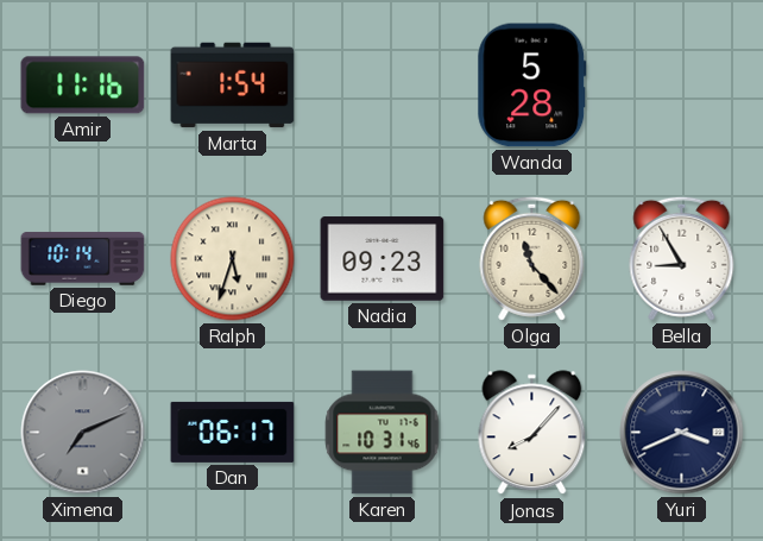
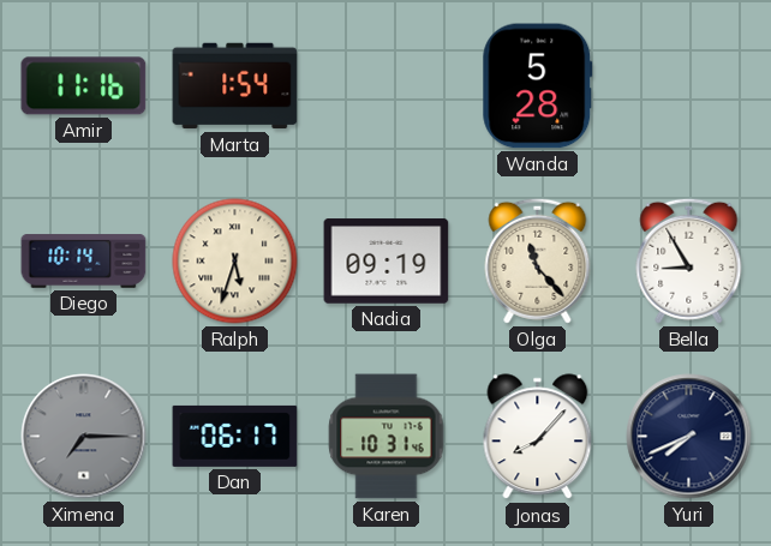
Nadia: 09:23 -> 09:19
Ximena: 7:11 -> 7:15
Yuri: 3:41 -> 7:41
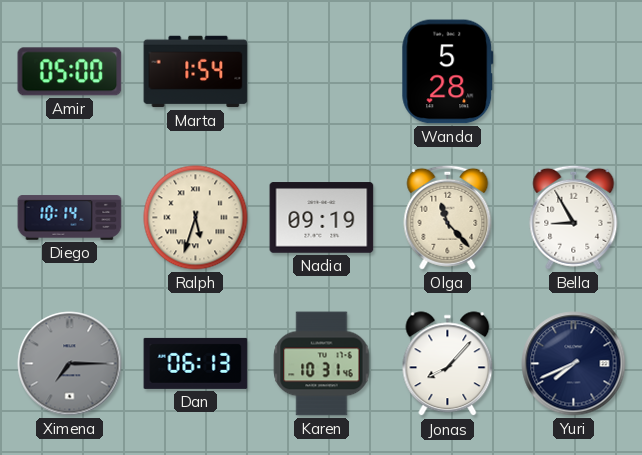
Amir: 11:16 -> 05:00
Dan: 06:17 -> 06:13
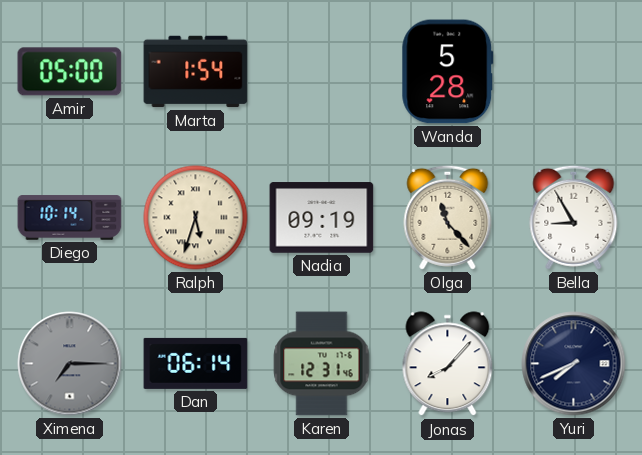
Dan: 06:13 -> 06:14
Karen: 10:31 -> 12:31
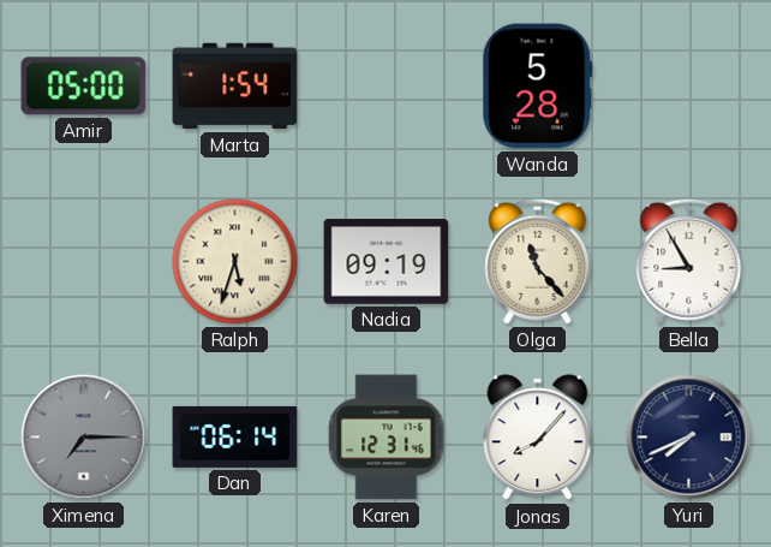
Diego: 10:14 -> none
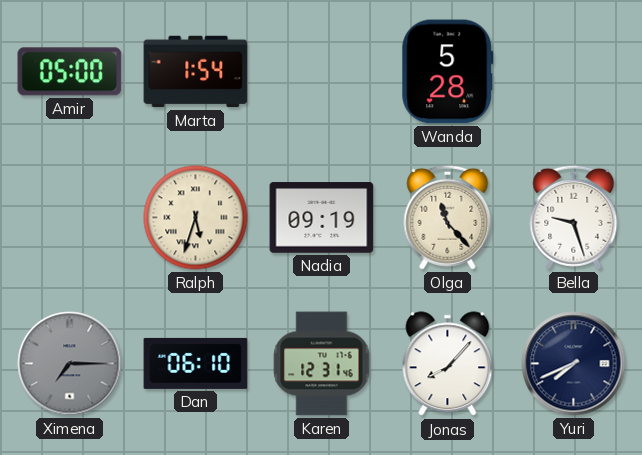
Bella: 8:55 -> 9:27
Dan: 06:14 -> 06:10
